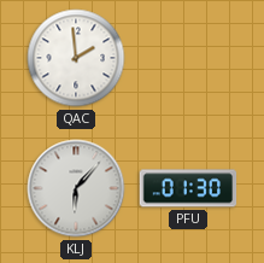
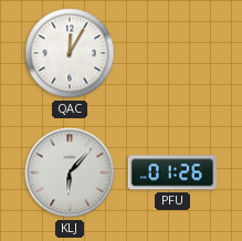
QAC: 1:59 -> 12:05
PFU: 01:30 -> 01:26
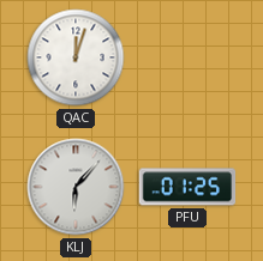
QAC: 12:05 -> 12:03
PFU: 01:26 -> 01:25
